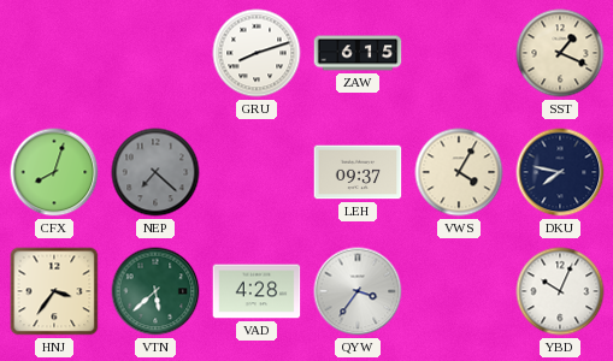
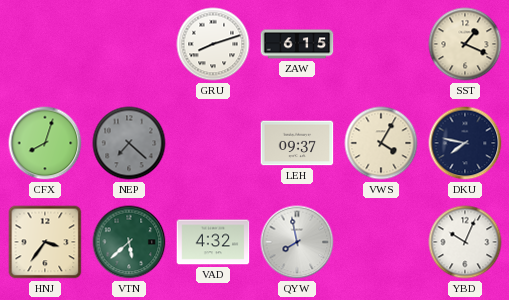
VAD: 4:28 -> 4:32
QYW: 3:36 -> 7:58
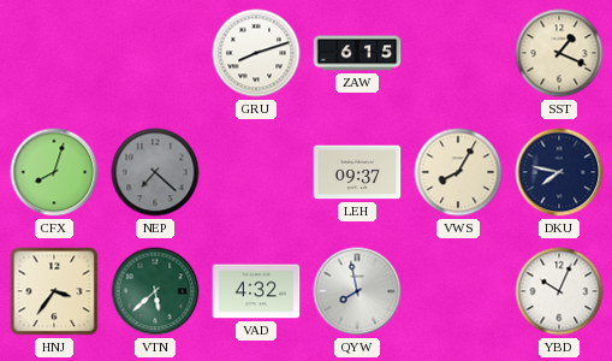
VWS: 4:05 -> 8:05
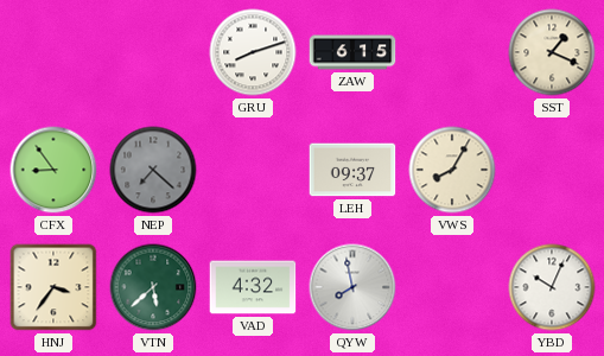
CFX: 8:03 -> 8:54
DKU: 7:47 -> none
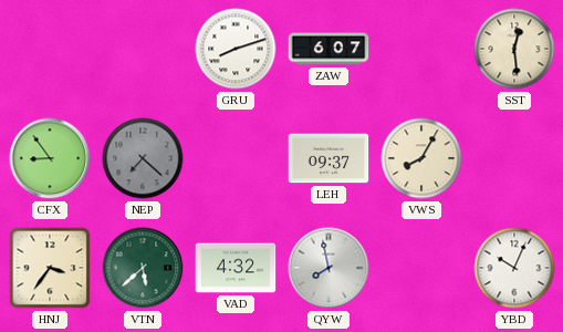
ZAW: 6:15 -> 6:07
SST: 1:19 -> 12:29
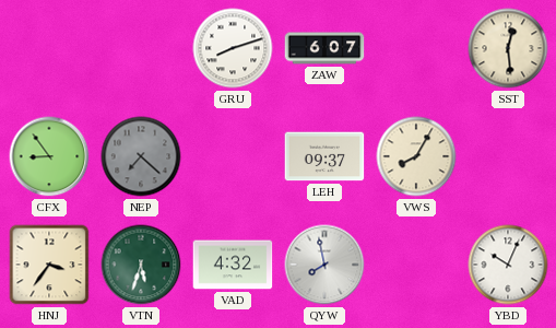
VTN: 5:38 -> 5:33
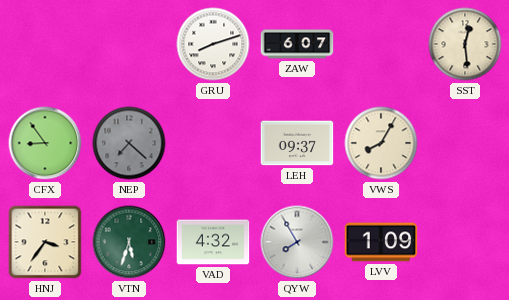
QYW: 7:58 -> 7:55
LVV: none -> 1:09
YBD: 10:04 -> none
